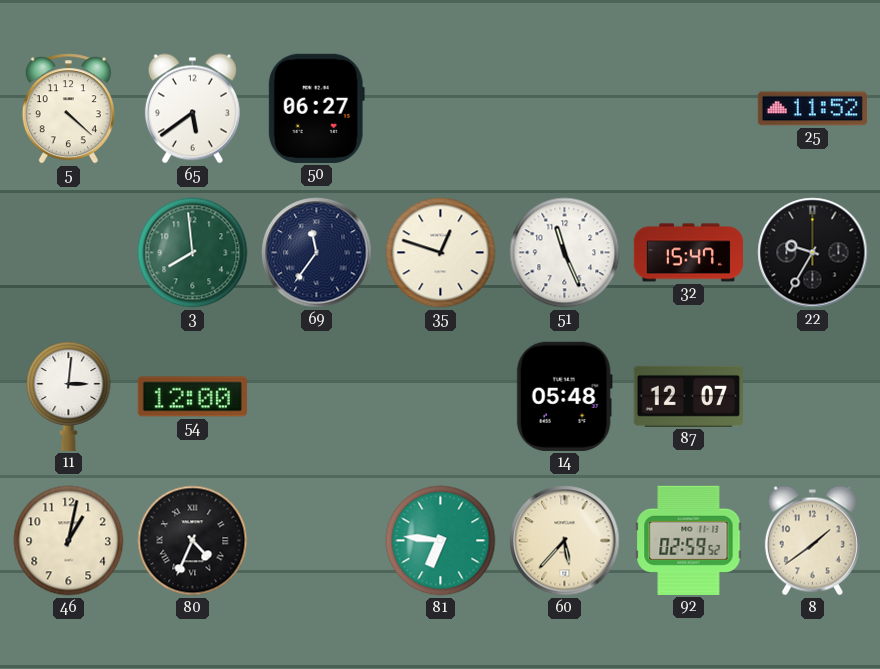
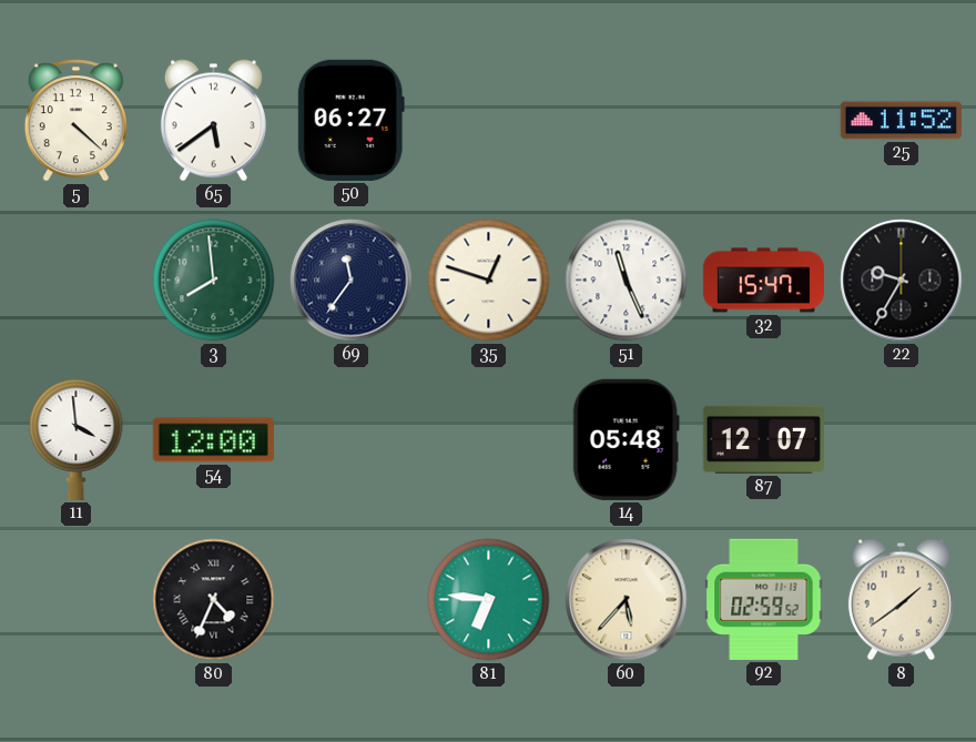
11: 3:01 -> 3:59
46: 1:02 -> none
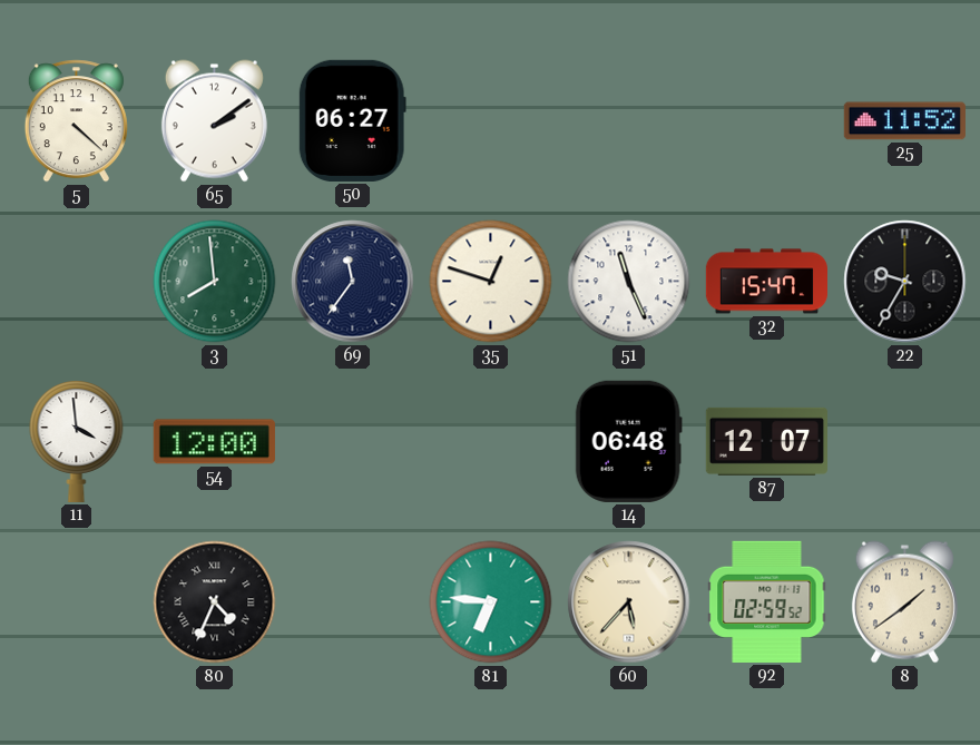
65: 5:39 -> 2:09
14: 05:48 -> 06:48
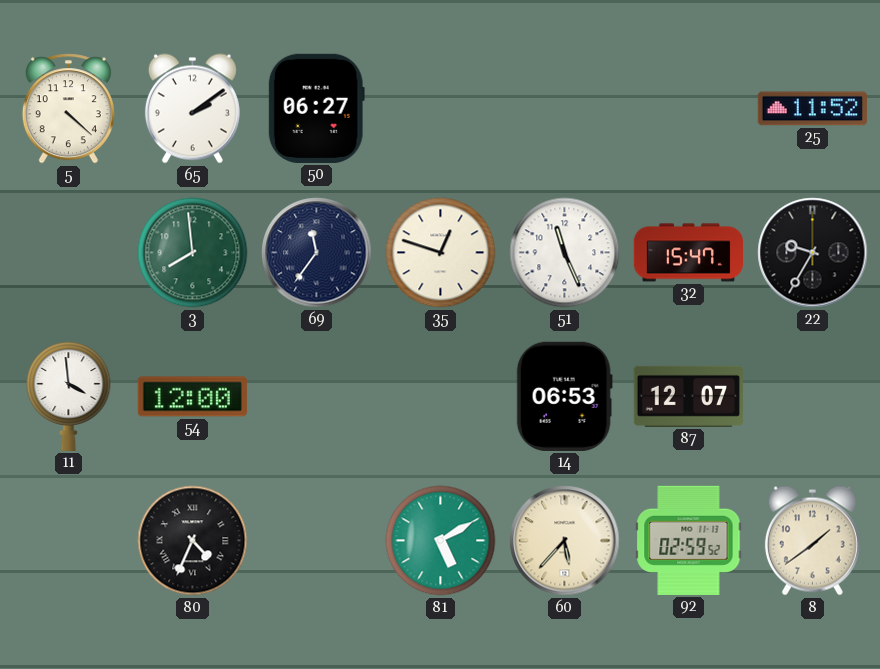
14: 06:48 -> 06:53
81: 6:46 -> 5:10
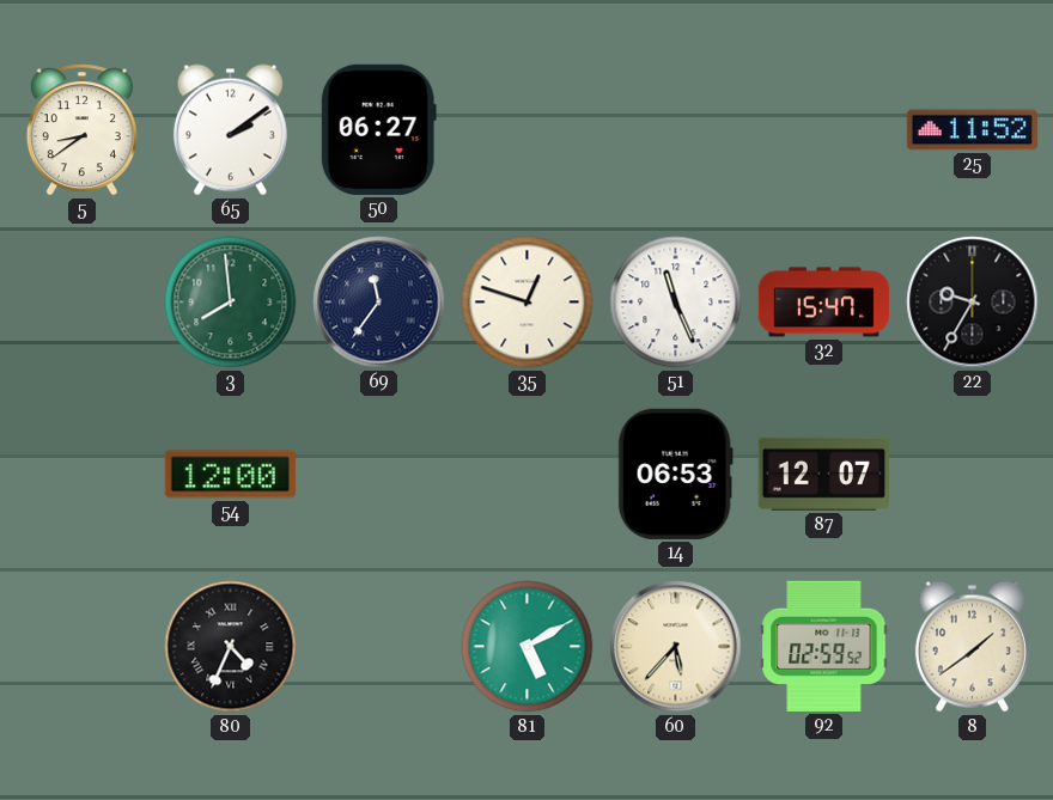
5: 4:22 -> 8:39
11: 3:59 -> none
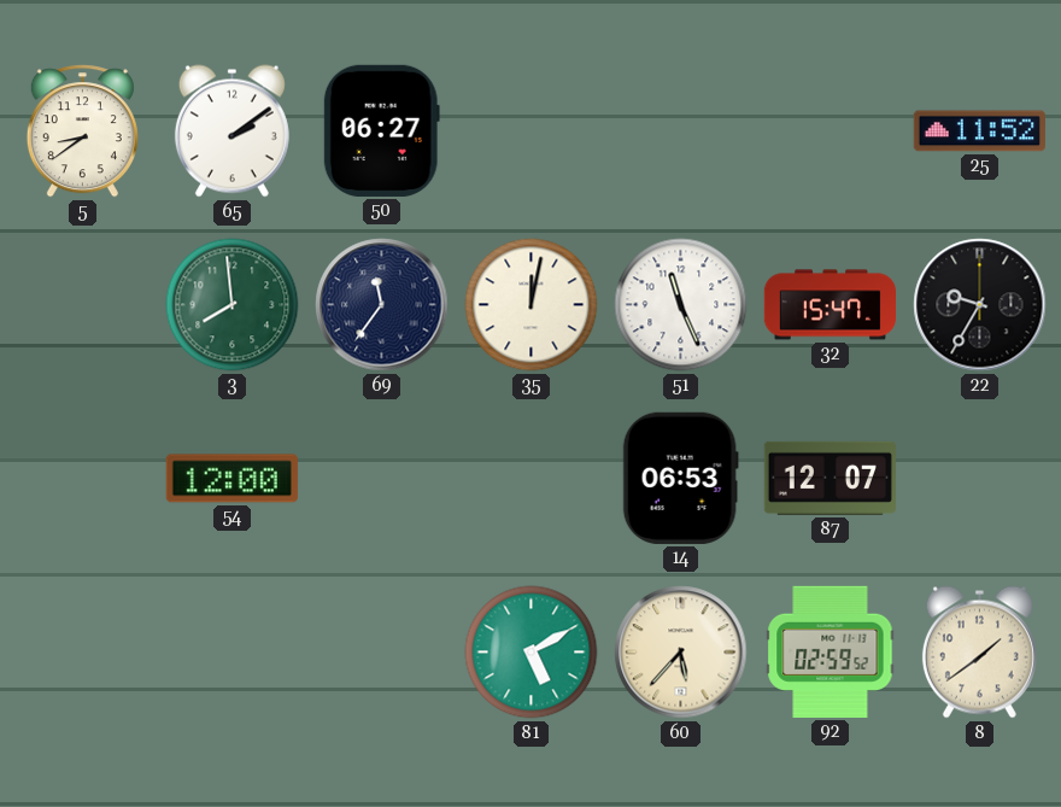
35: 12:48 -> 12:02
80: 4:34 -> none
